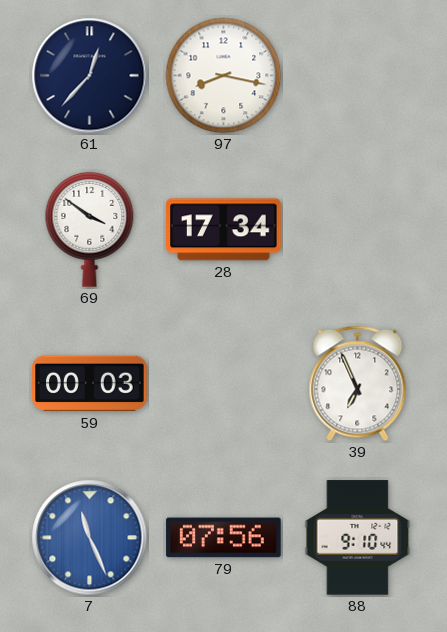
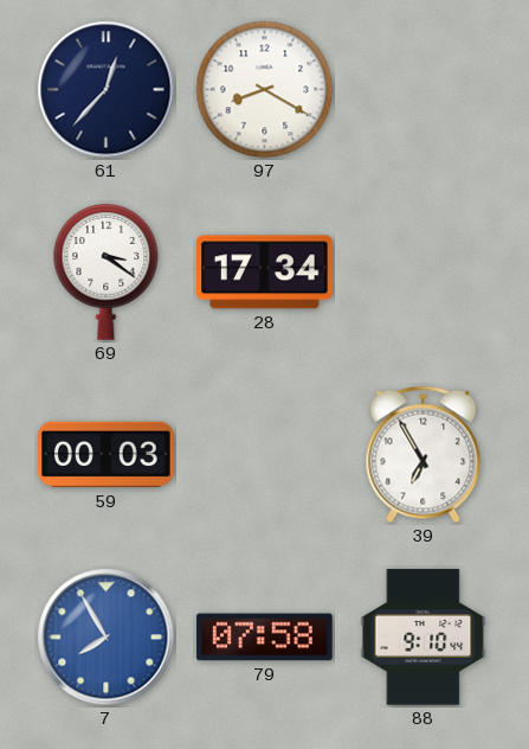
97: 8:17 -> 8:20
69: 3:51 -> 3:21
39: 6:56 -> 6:55
7: 11:26 -> 7:55
79: 07:56 -> 07:58
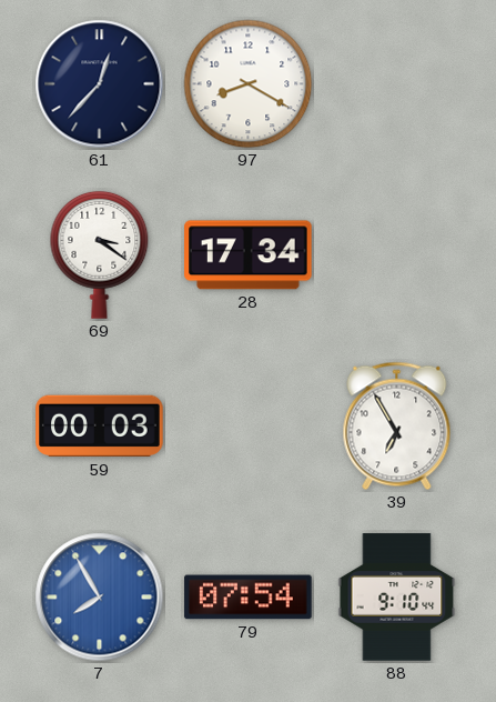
79: 07:58 -> 07:54
